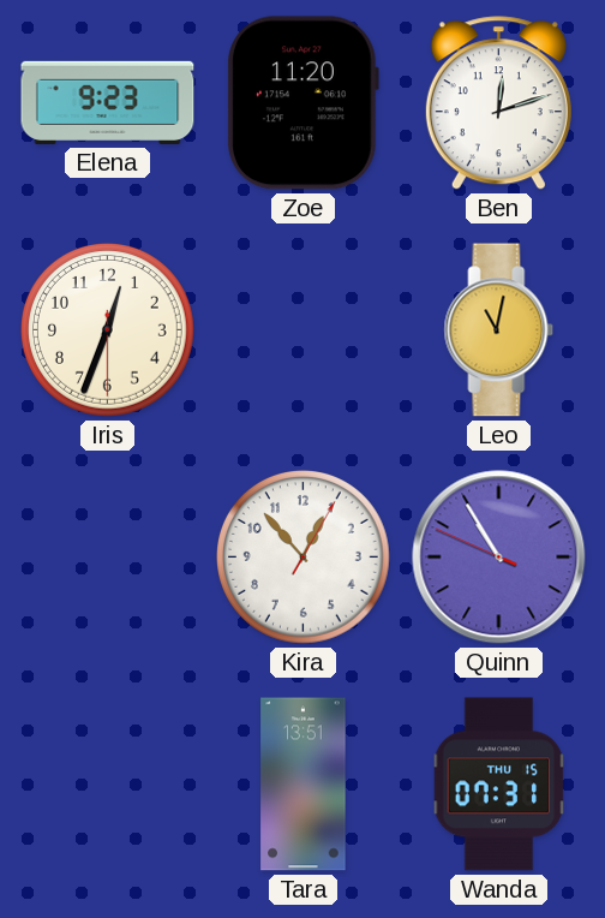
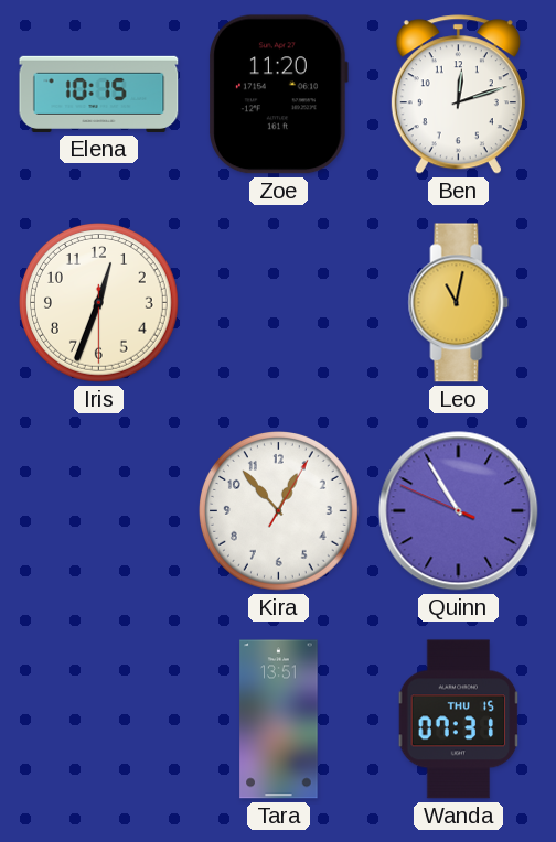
Elena: 9:23 -> 10:15
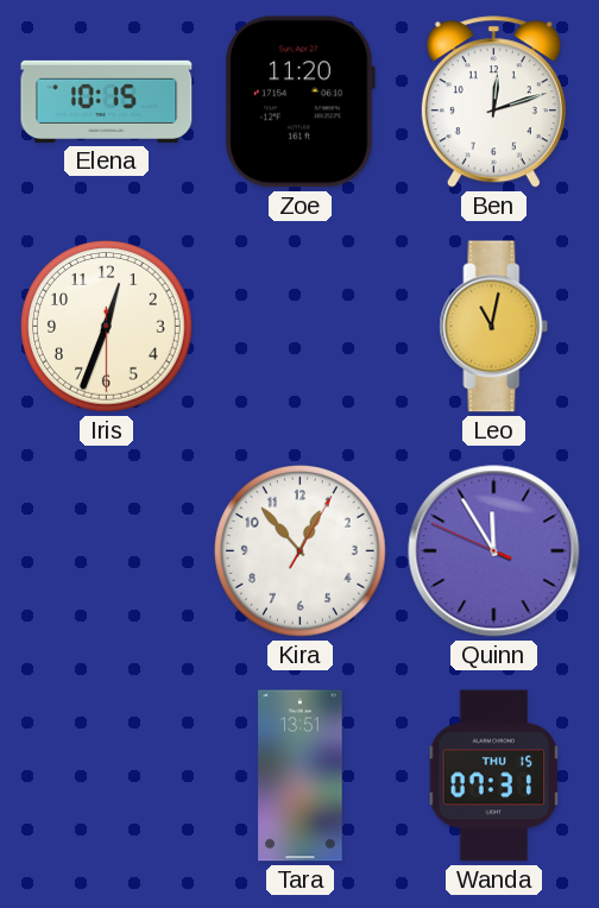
Quinn: 10:54 -> 11:54
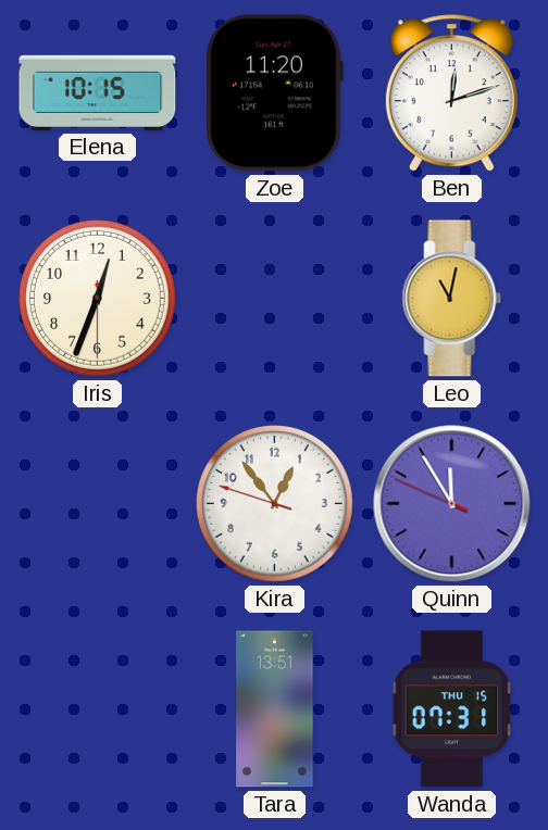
Kira: 12:53:05 -> 12:53:48
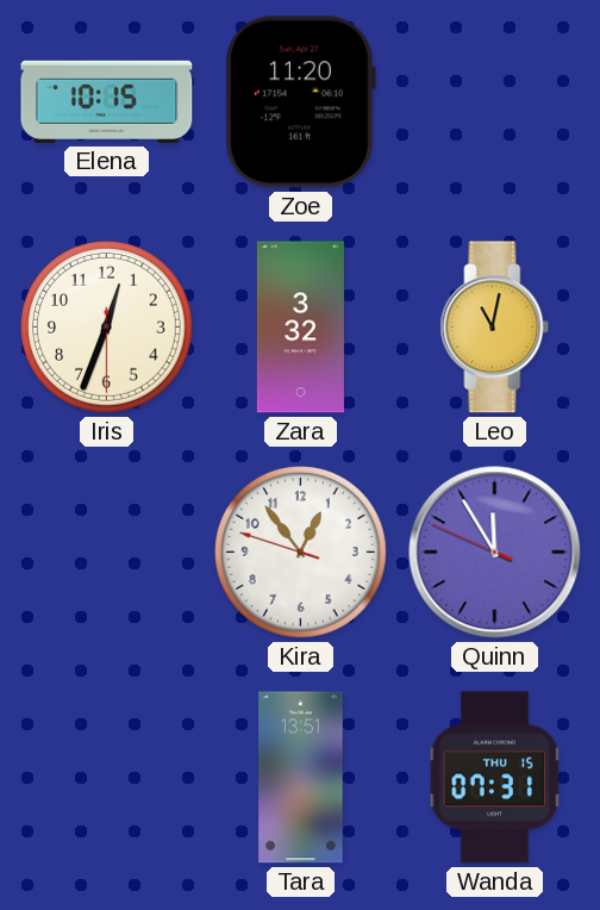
Ben: 12:12 -> none
Zara: none -> 3:32
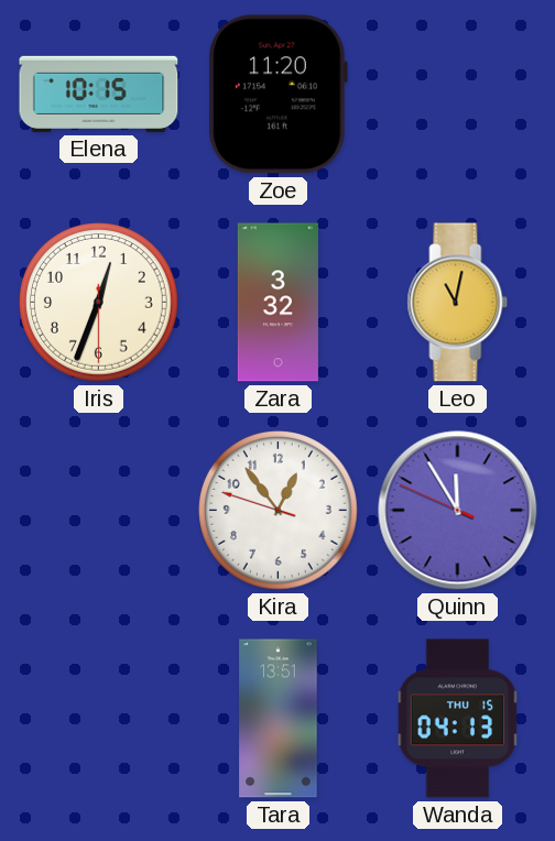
Wanda: 07:31 -> 04:13
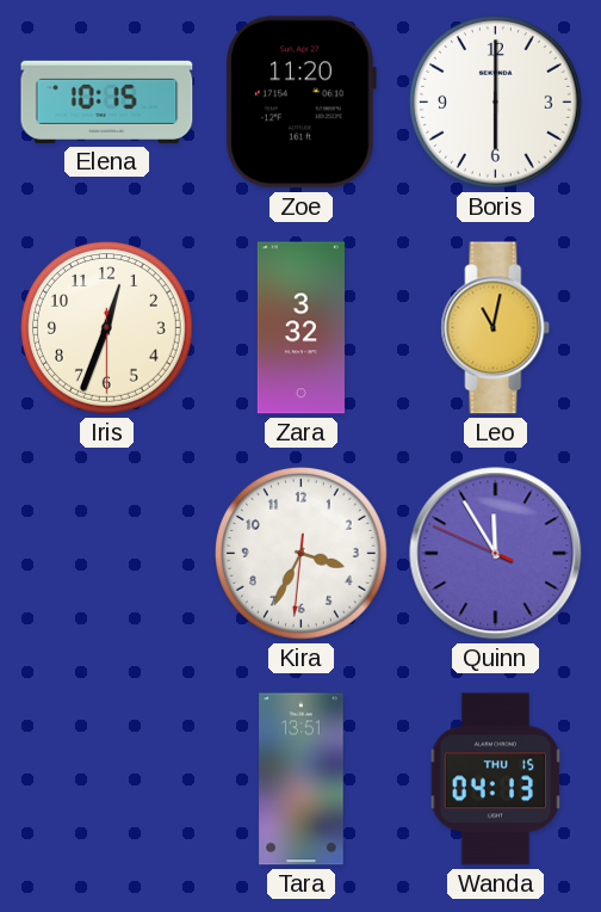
Boris: none -> 6:00
Kira: 12:53 -> 3:34
